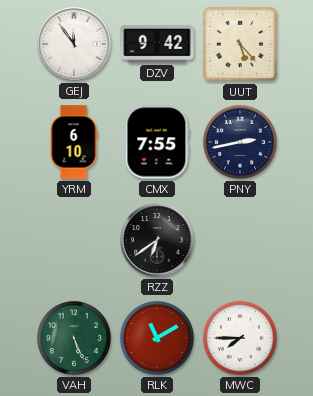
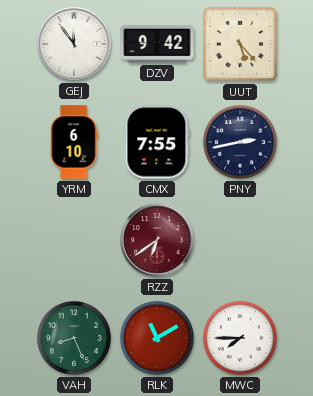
RZZ dial: black -> burgundy
VAH: 5:26 -> 8:26
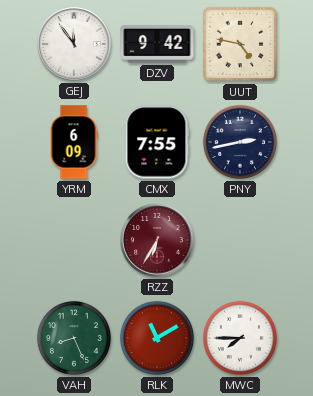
UUT: 5:23 -> 4:47
YRM: 6:10 -> 6:09
RZZ: 6:39 -> 6:35
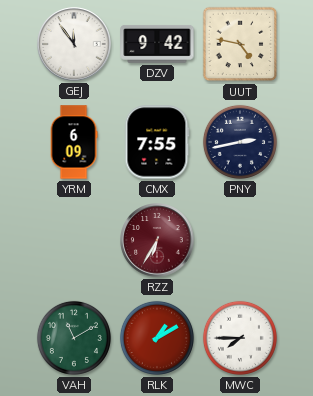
VAH: 8:26 -> 11:10
RLK: 11:10 -> 1:10
